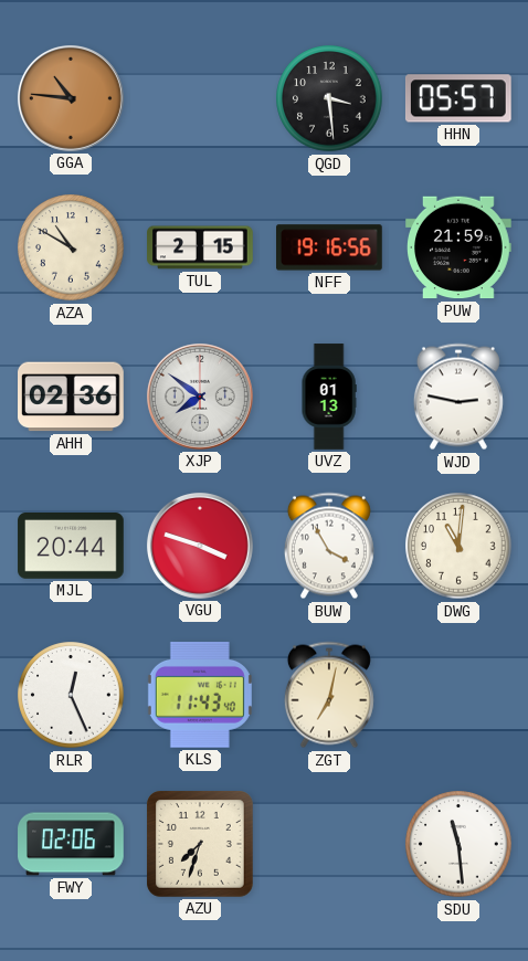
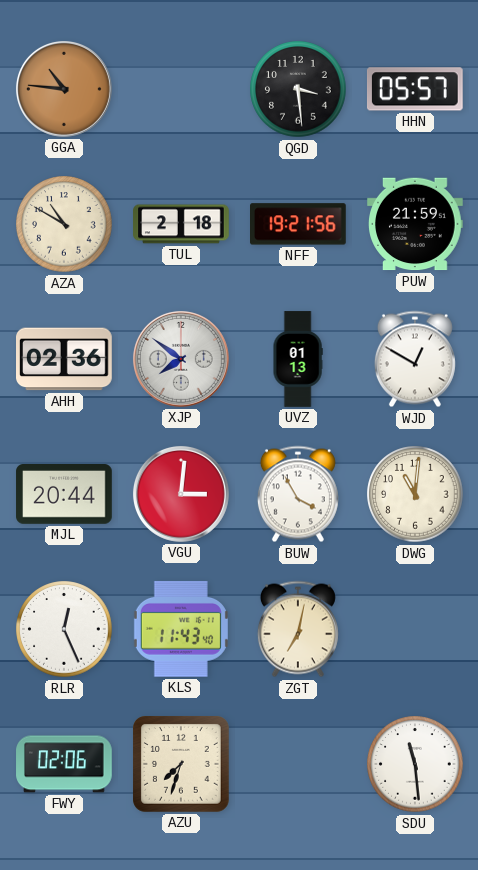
TUL: 2:15 -> 2:18
NFF: 19:16 -> 19:21
WJD: 2:47 -> 12:50
VGU: 3:48 -> 3:01
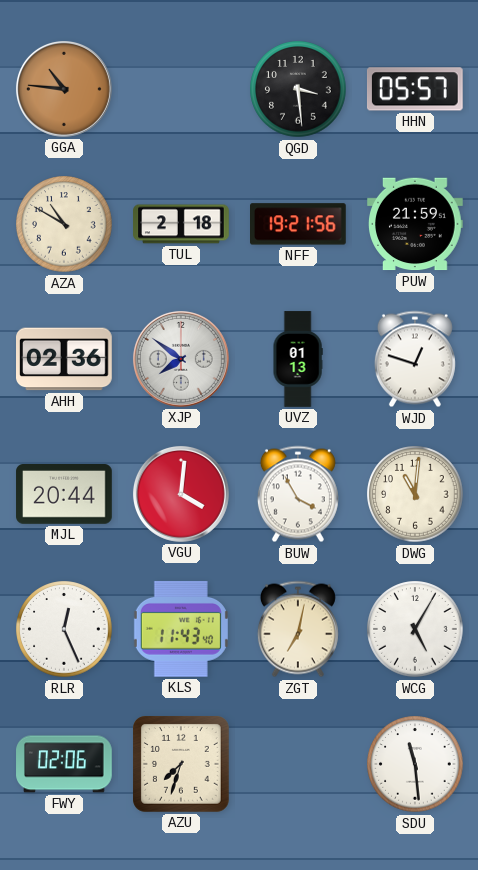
WJD: 12:50 -> 12:48
VGU: 3:01 -> 4:01
WCG: none -> 5:05
